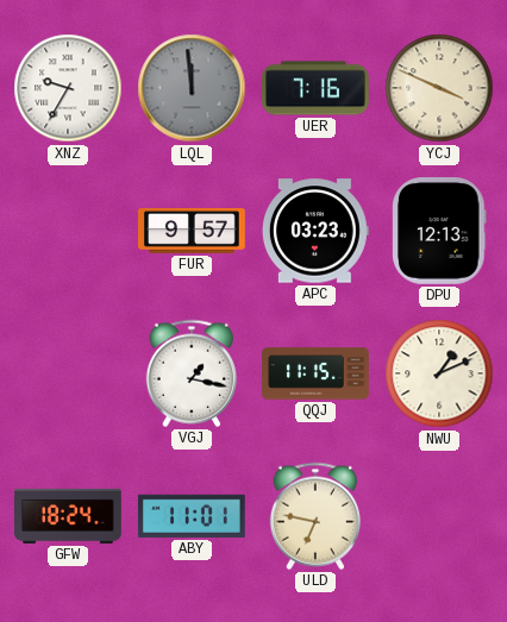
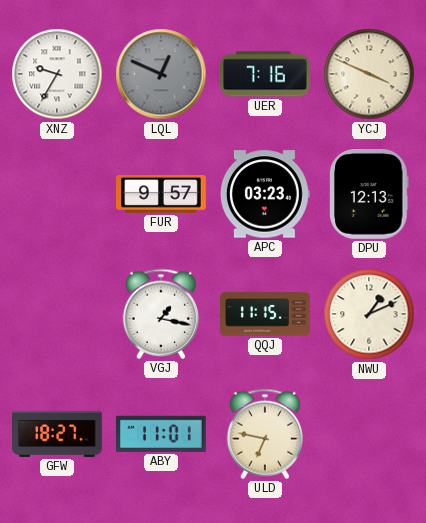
LQL: 11:59 -> 12:49
GFW: 18:24 -> 18:27
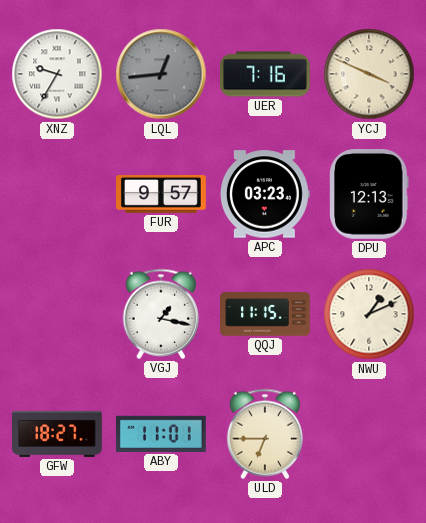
LQL: 12:49 -> 12:44
ULD: 6:47 -> 6:45
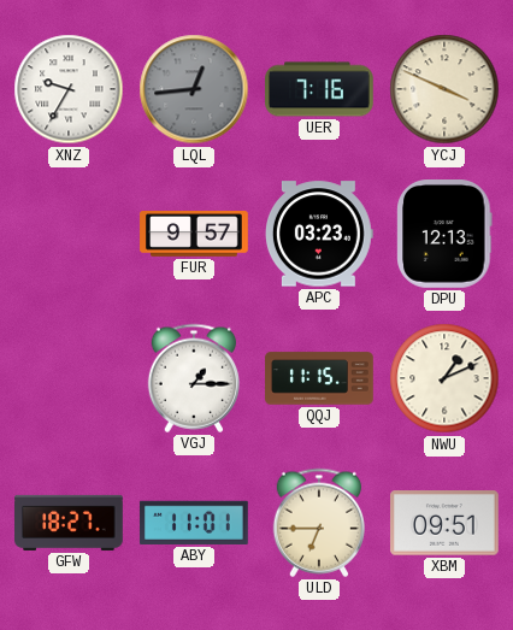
VGJ: 1:17 -> 1:15
XBM: none -> 09:51
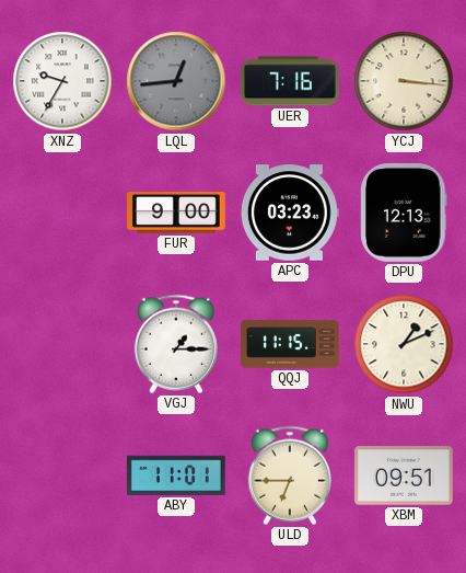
YCJ: 3:49 -> 3:16
FUR: 9:57 -> 9:00
GFW: 18:27 -> none
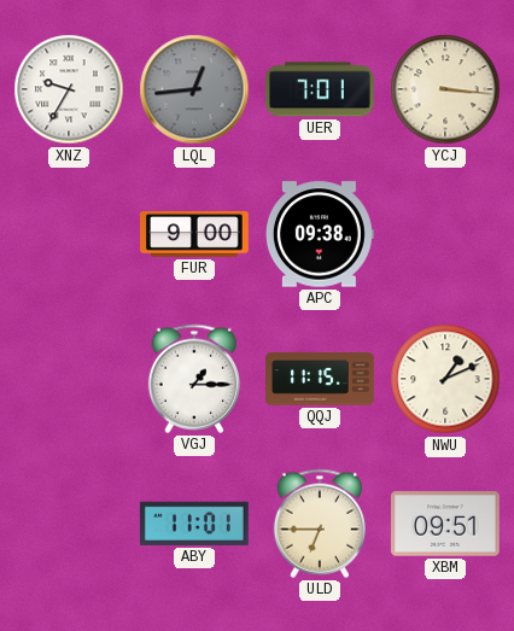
UER: 7:16 -> 7:01
APC: 03:23 -> 09:38
DPU: 12:13 -> none
